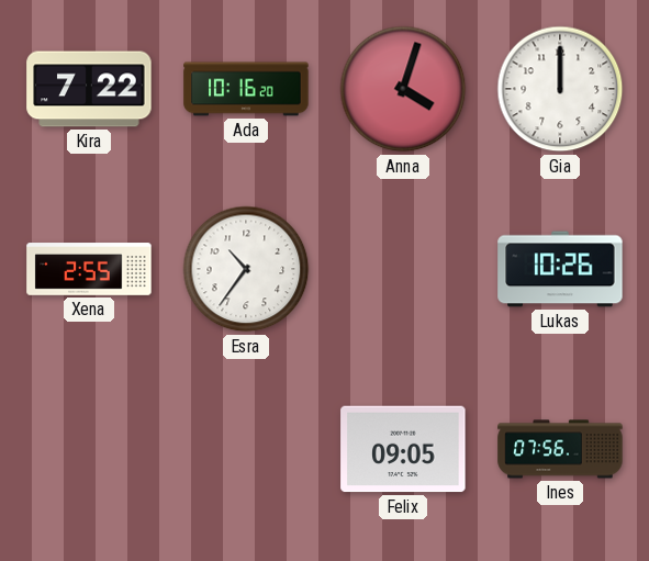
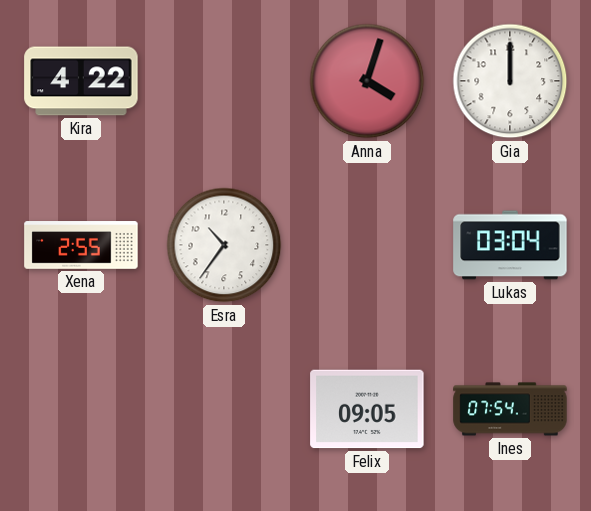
Kira: 7:22 -> 4:22
Ada: 10:16 -> none
Lukas: 10:26 -> 03:04
Ines: 07:56 -> 07:54
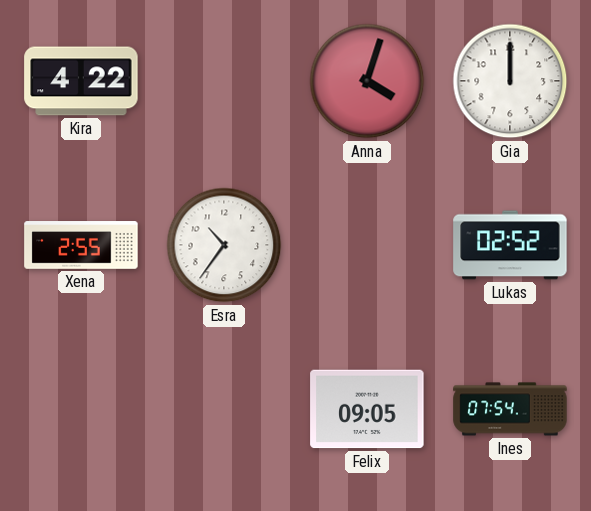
Lukas: 03:04 -> 02:52
